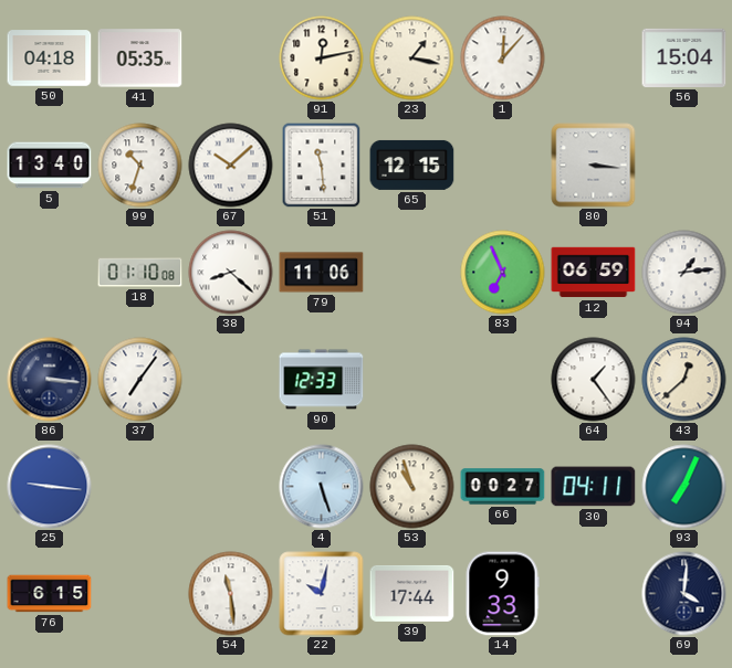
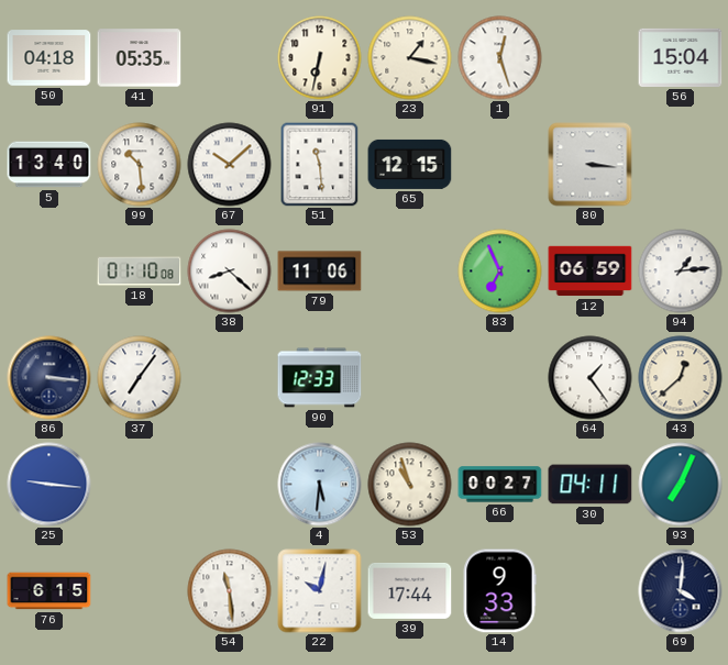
91: 12:13 -> 6:32
1: 12:07 -> 12:27
99: 10:33 -> 10:29
4: 5:27 -> 5:31
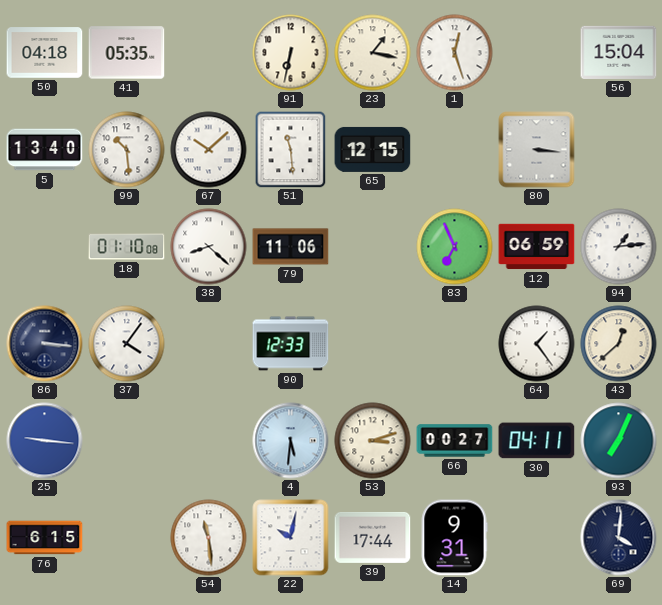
37: 7:06 -> 4:06
53: 10:57 -> 3:12
14: 9:33 -> 9:31
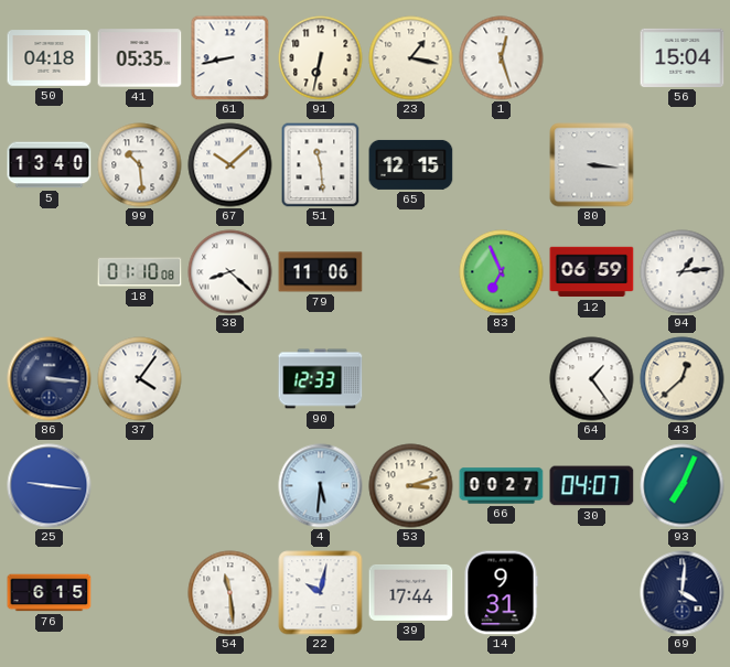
61: none -> 8:43
30: 04:11 -> 04:07
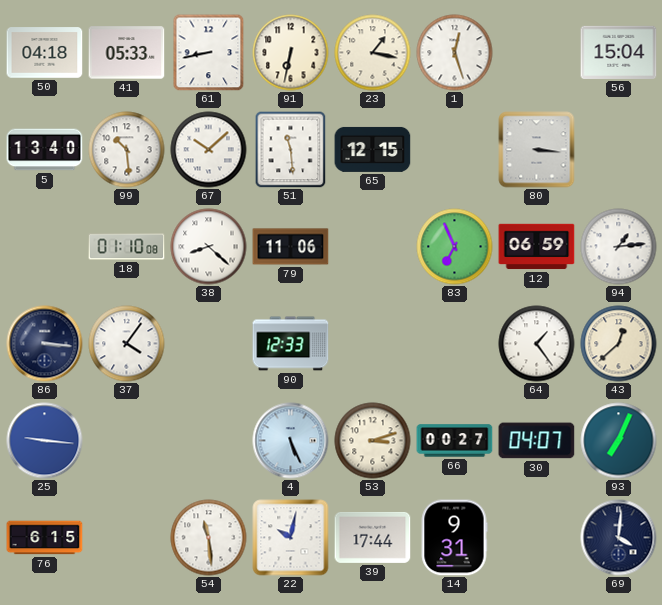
41: 05:35 -> 05:33
4: 5:31 -> 5:26
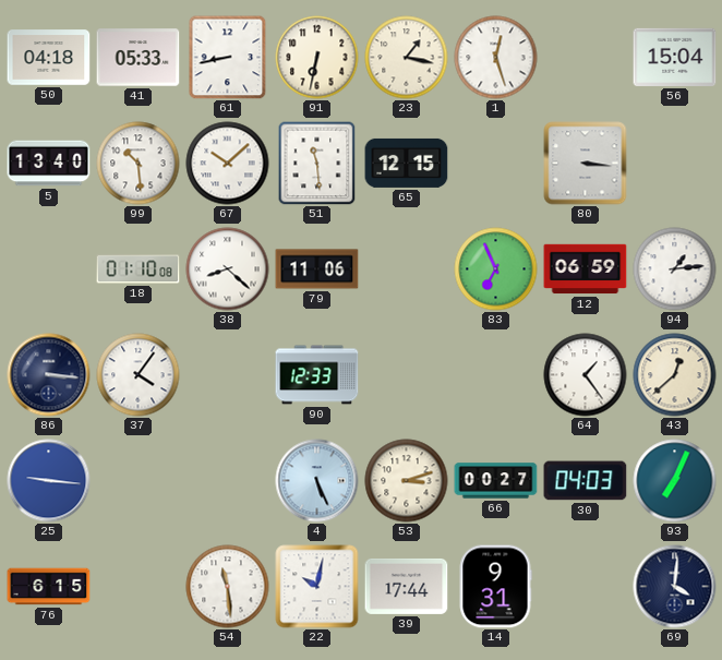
30: 04:07 -> 04:03
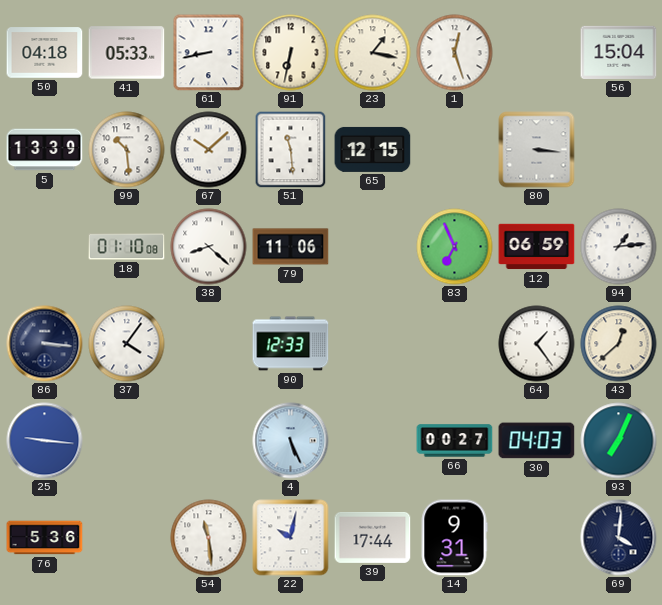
5: 13:40 -> 13:39
53: 3:12 -> none
76: 6:15 -> 5:36
